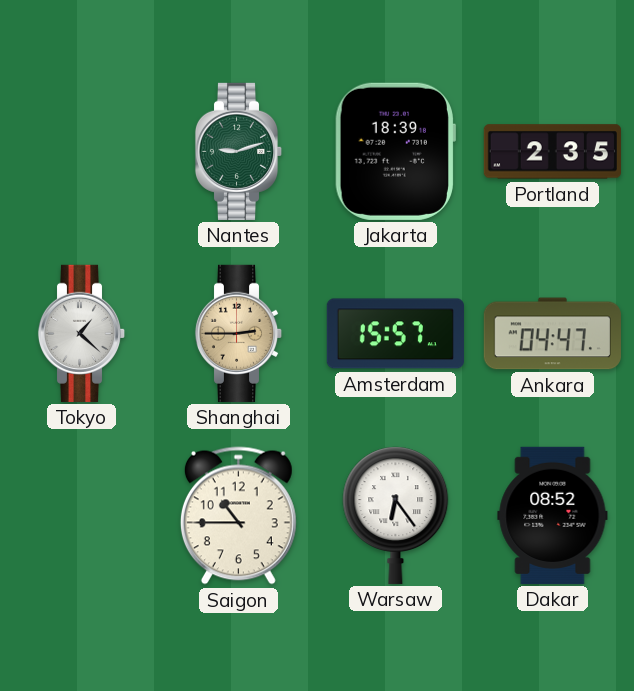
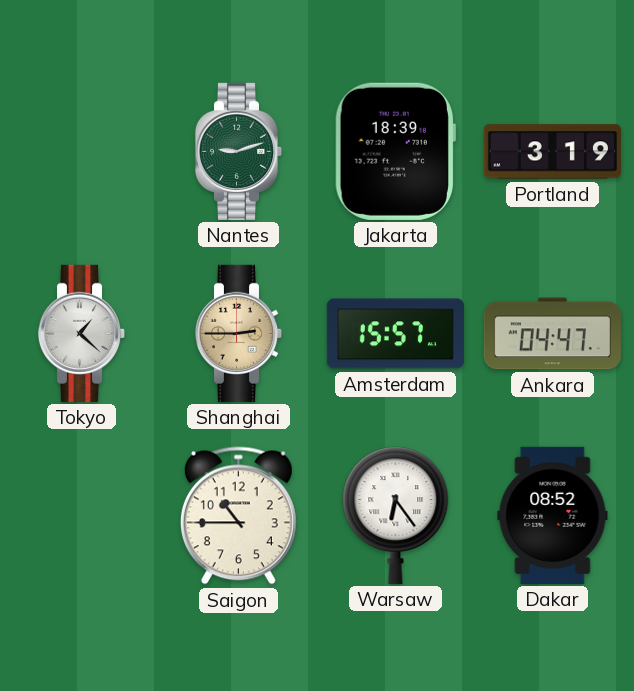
Portland: 2:35 -> 3:19
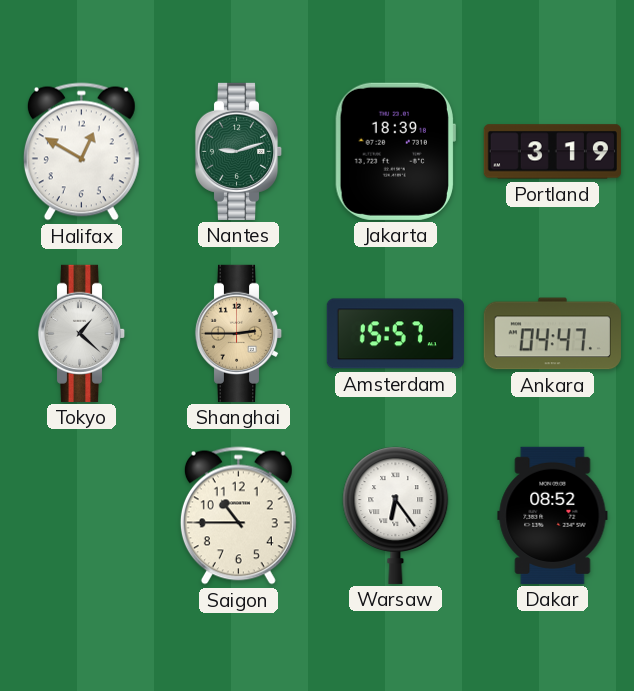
Halifax: none -> 12:50
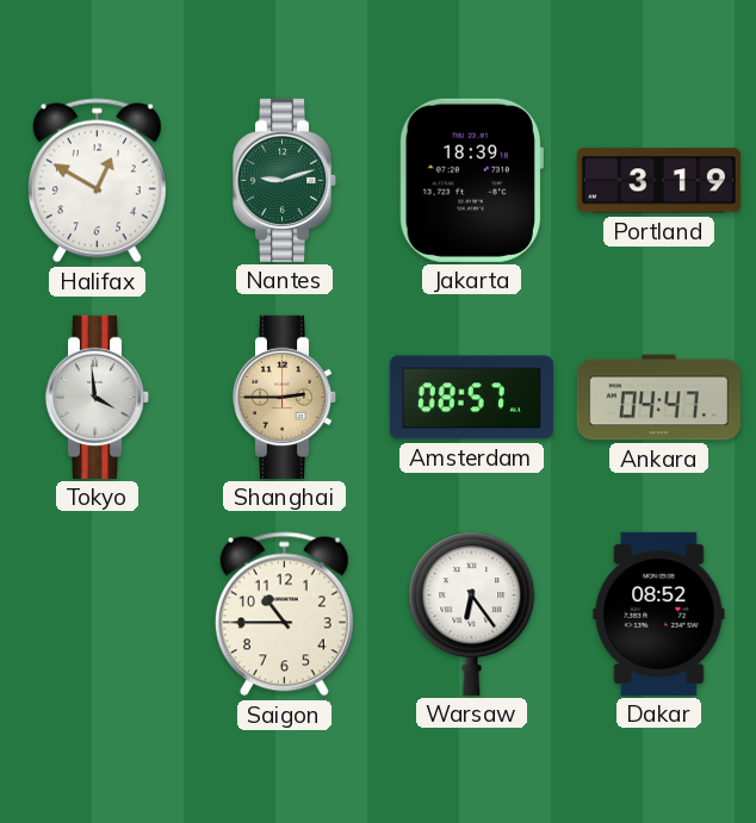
Tokyo: 1:22 -> 3:59
Amsterdam: 15:57 -> 08:57
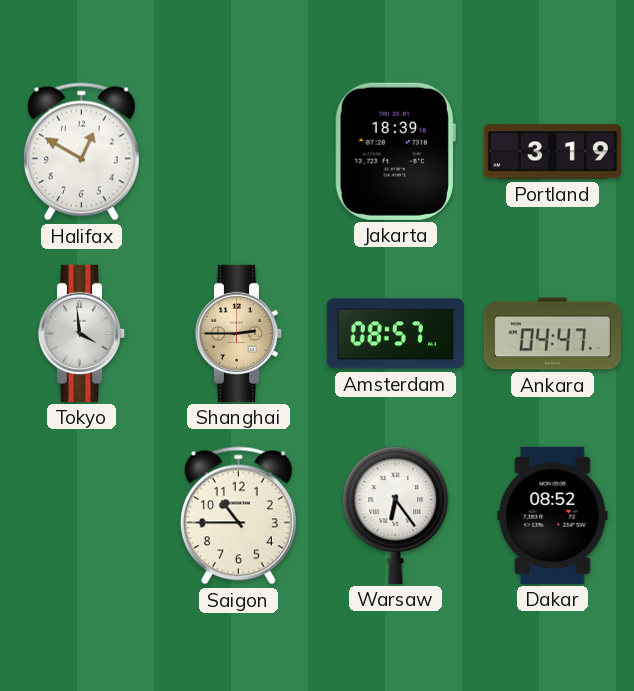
Nantes: 9:12 -> none
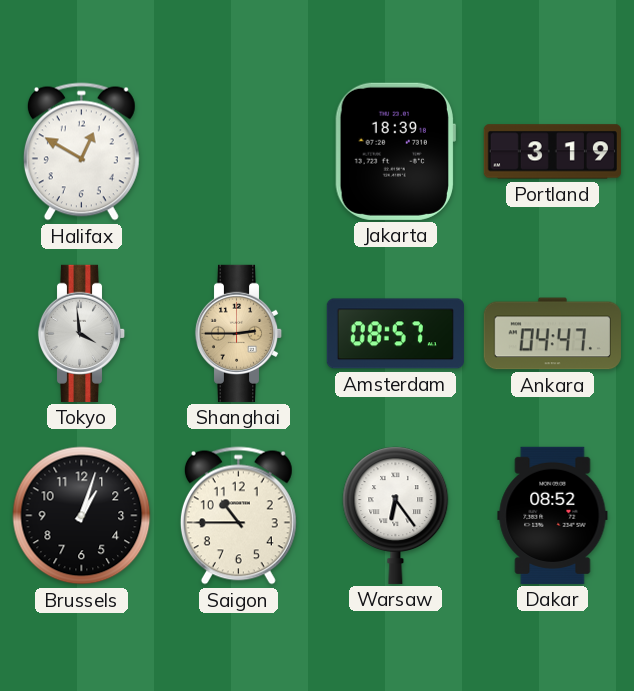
Brussels: none -> 1:03
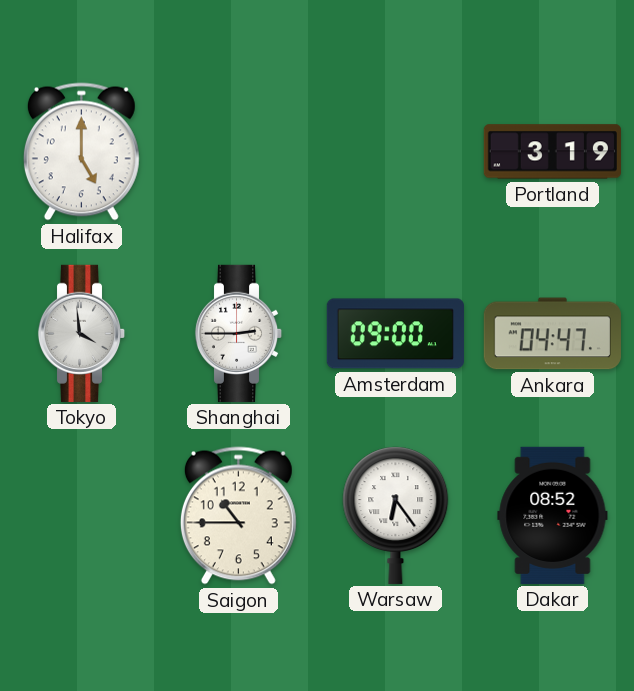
Halifax: 12:50 -> 5:00
Jakarta: 18:39 -> none
Shanghai dial: champagne -> white
Amsterdam: 08:57 -> 09:00
Brussels: 1:03 -> none
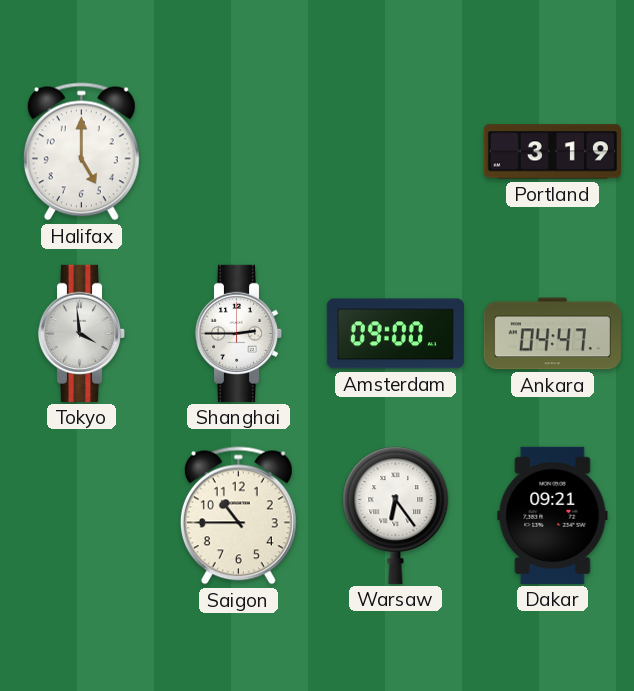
Dakar: 08:52 -> 09:21
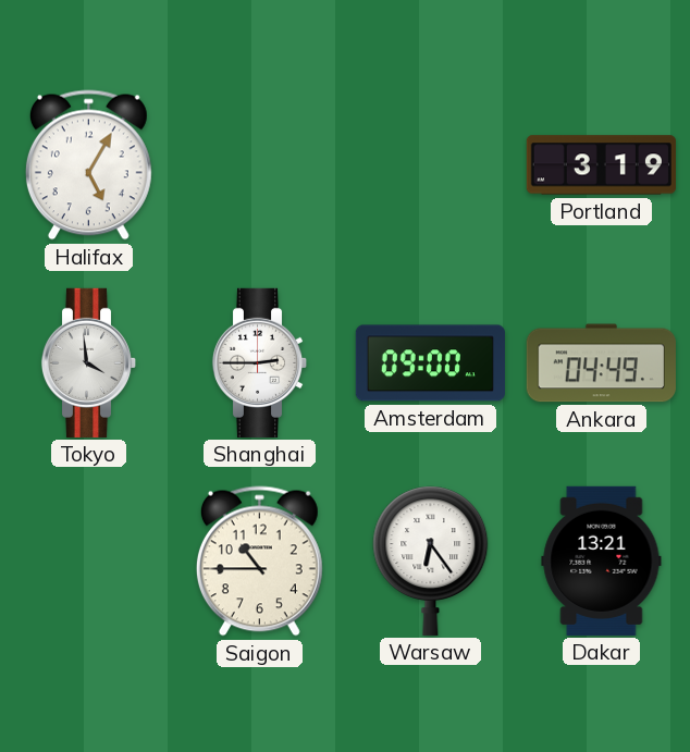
Halifax: 5:00 -> 5:05
Ankara: 04:47 -> 04:49
Dakar: 09:21 -> 13:21
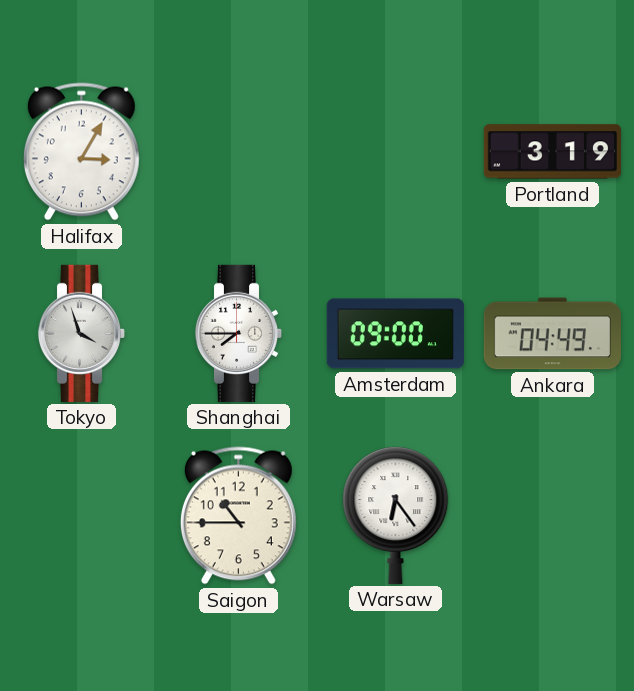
Halifax: 5:05 -> 3:05
Tokyo: 3:59 -> 3:57
Shanghai: 2:45 -> 7:45
Dakar: 13:21 -> none
